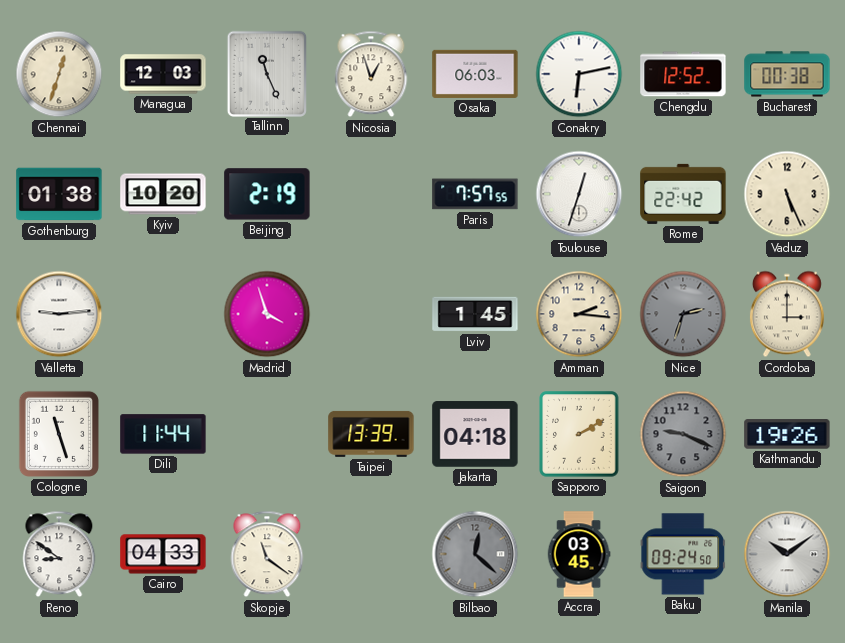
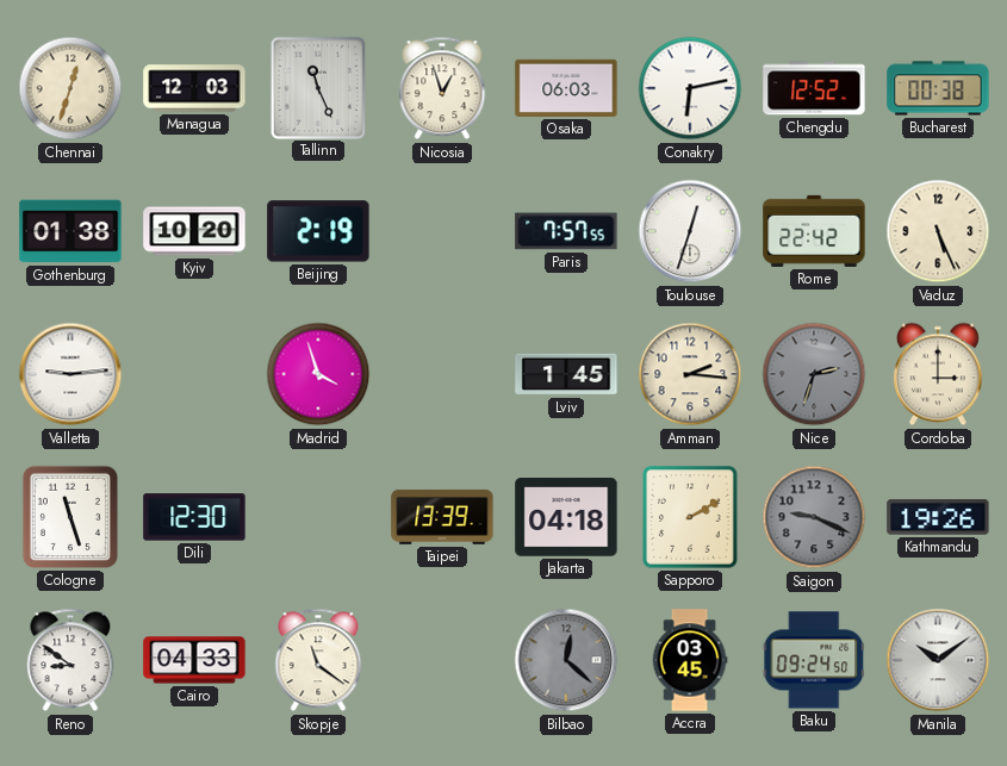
Dili: 11:44 -> 12:30
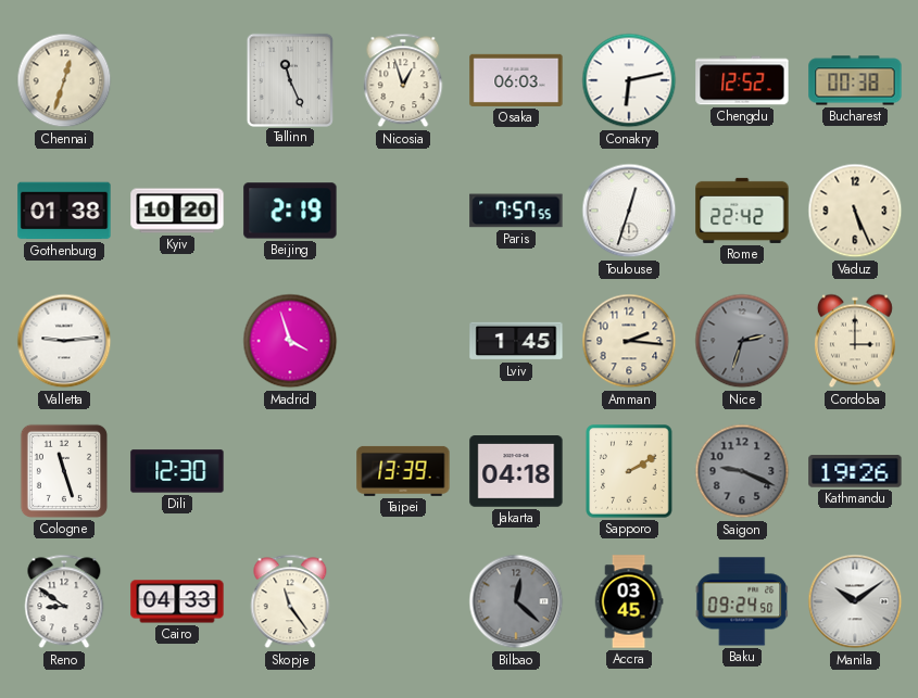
Managua: 12:03 -> none
Skopje: 11:21 -> 11:24
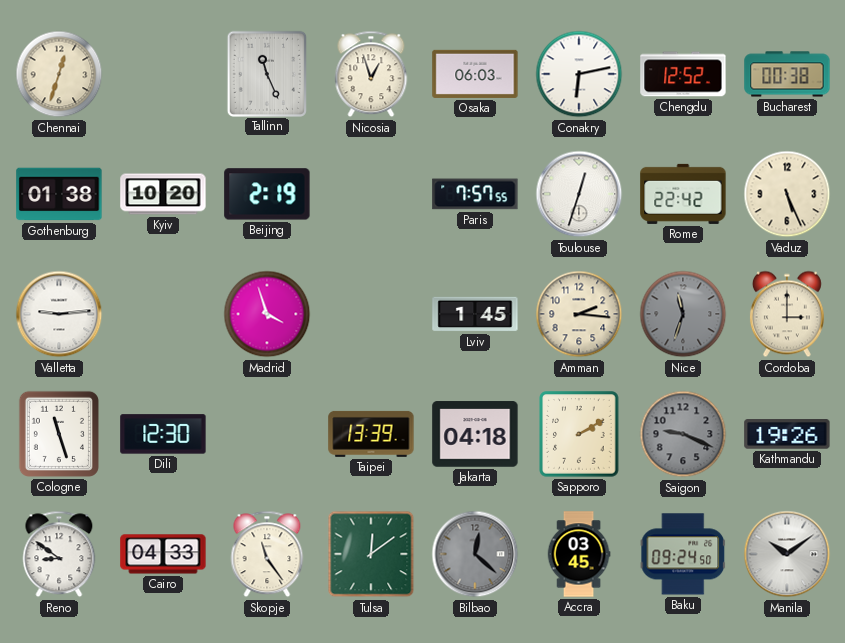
Nice: 2:33 -> 11:33
Tulsa: none -> 12:09
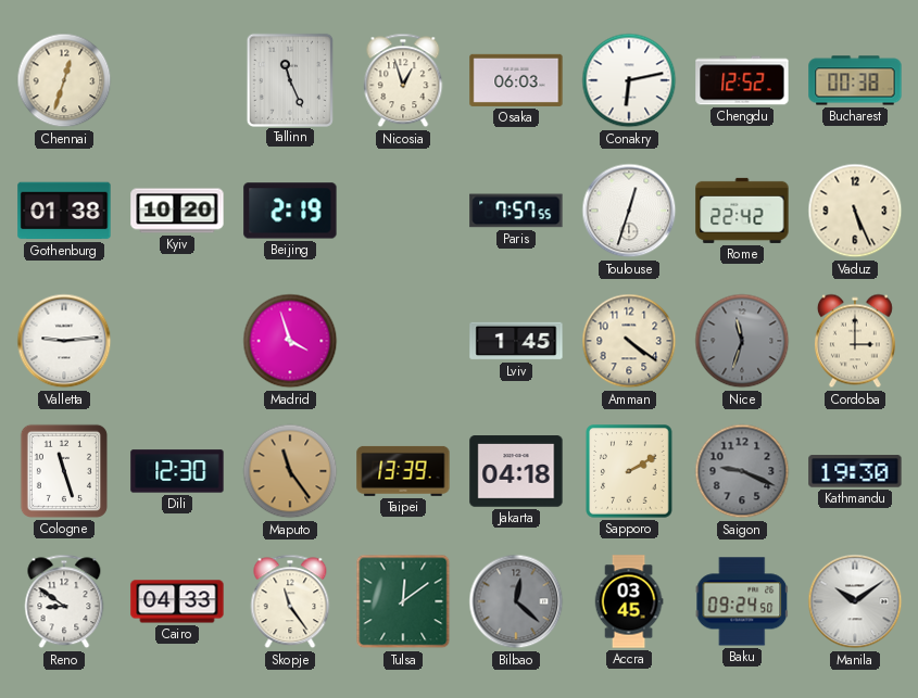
Amman: 2:16 -> 4:21
Maputo: none -> 11:24
Kathmandu: 19:26 -> 19:30
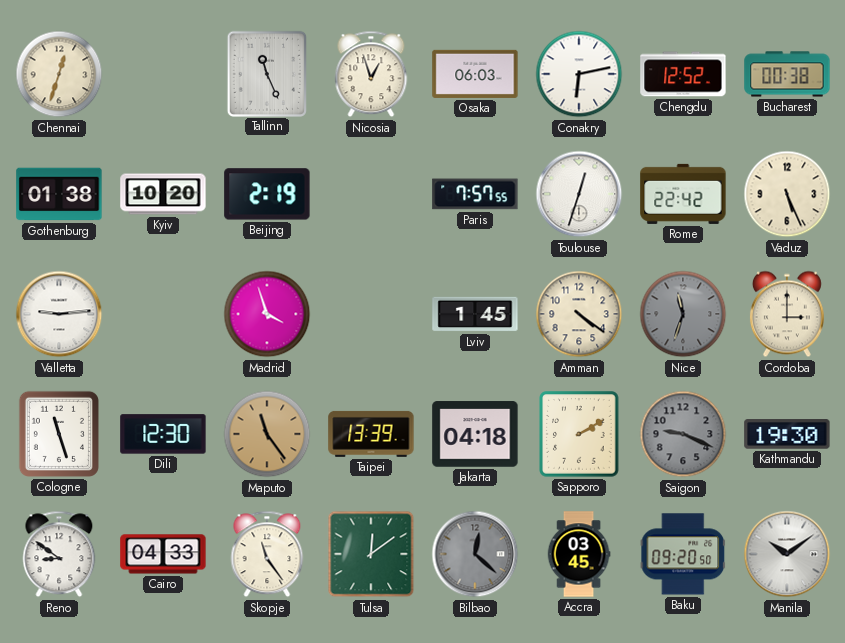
Baku: 09:24 -> 09:20
